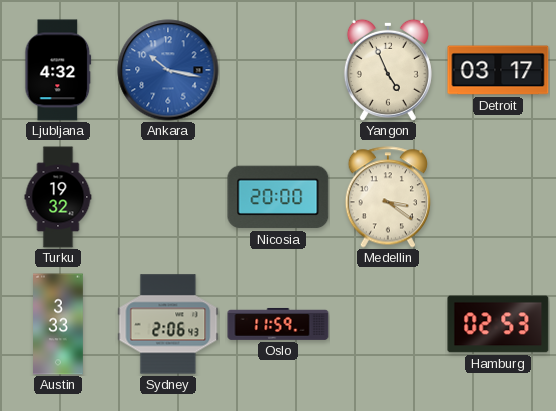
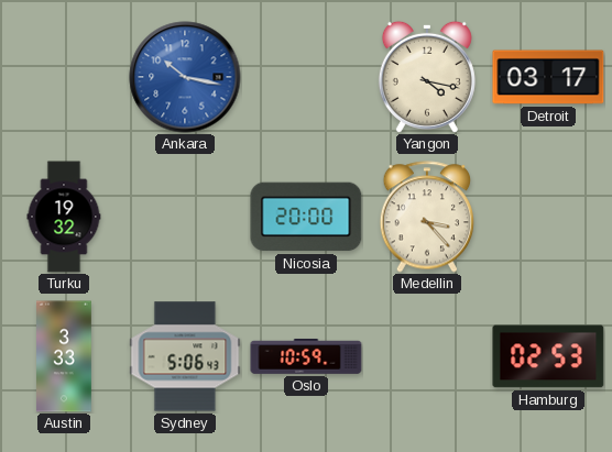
Ljubljana: 4:32 -> none
Yangon: 4:56 -> 4:17
Medellin: 3:21 -> 3:23
Sydney: 2:06 -> 5:06
Oslo: 11:59 -> 10:59
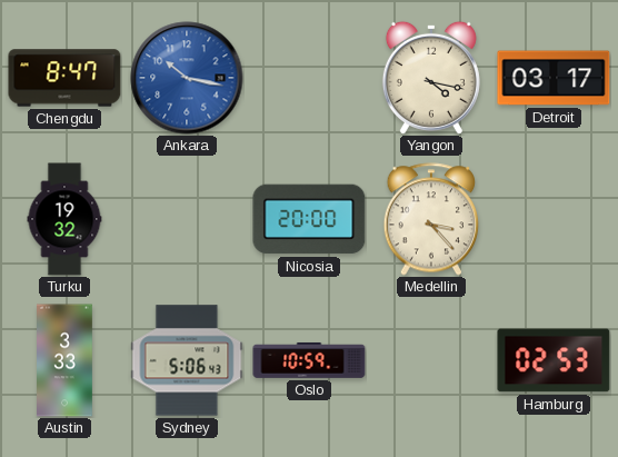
Chengdu: none -> 8:47
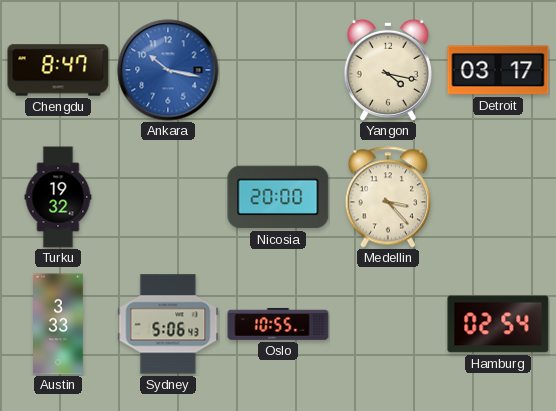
Oslo: 10:59 -> 10:55
Hamburg: 02:53 -> 02:54
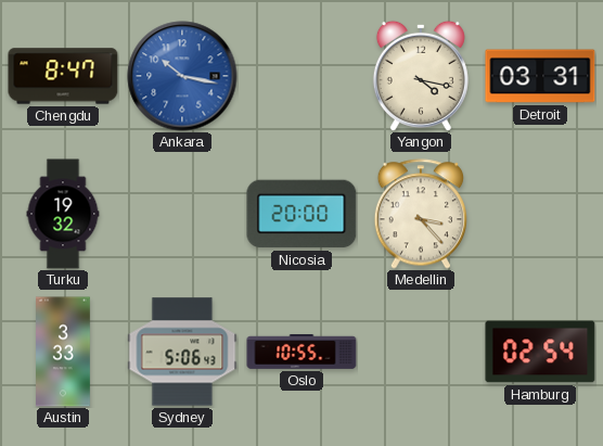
Detroit: 03:17 -> 03:31
